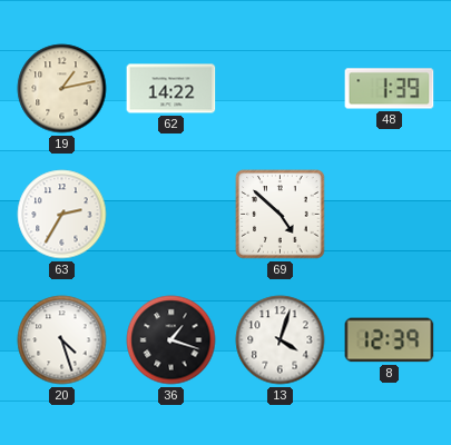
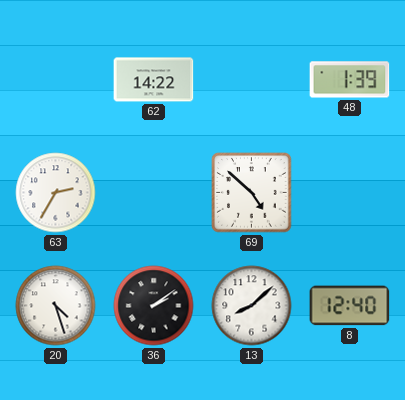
19: 1:13 -> none
36: 1:18 -> 2:09
13: 4:03 -> 8:08
8: 12:39 -> 12:40
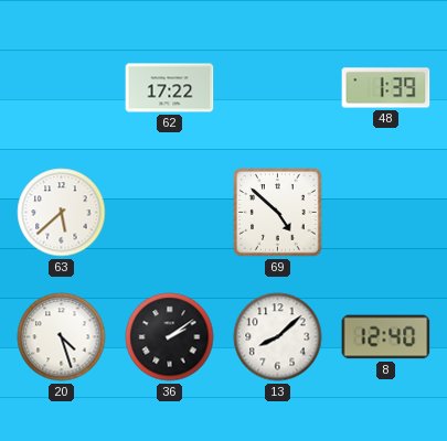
62: 14:22 -> 17:22
63: 2:35 -> 5:38
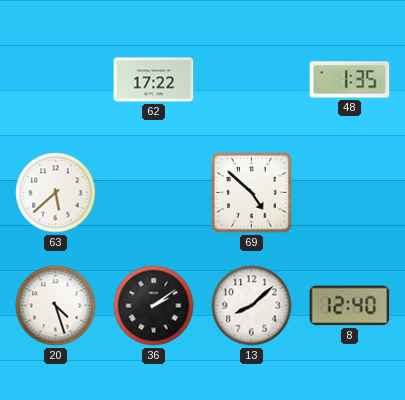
48: 1:39 -> 1:35
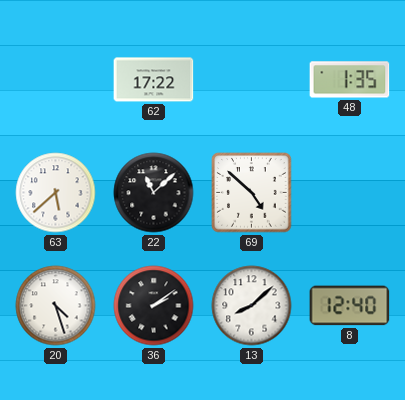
22: none -> 11:08
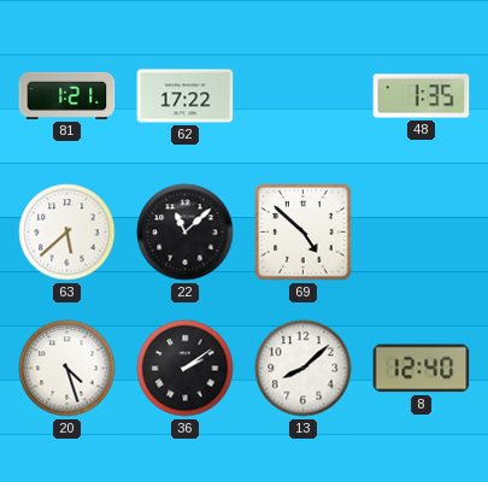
81: none -> 1:21
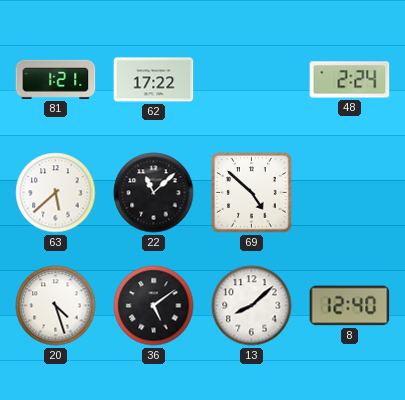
48: 1:35 -> 2:24
36: 2:09 -> 5:09
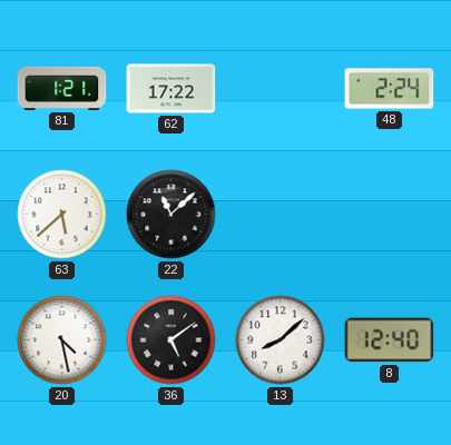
69: 4:52 -> none
20: 4:27 -> 4:28
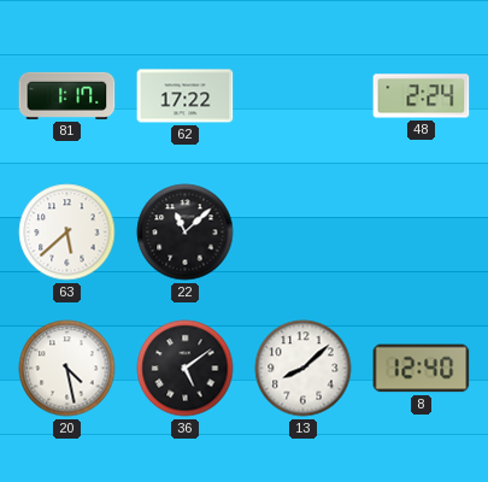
81: 1:21 -> 1:17
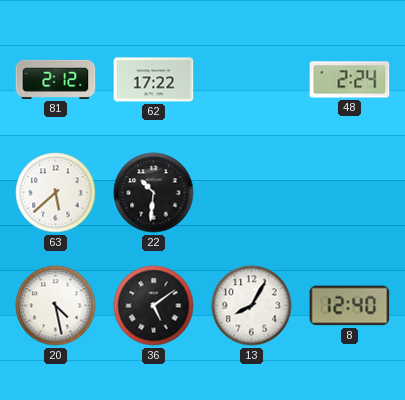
81: 1:17 -> 2:12
22: 11:08 -> 10:31
13: 8:08 -> 8:05
